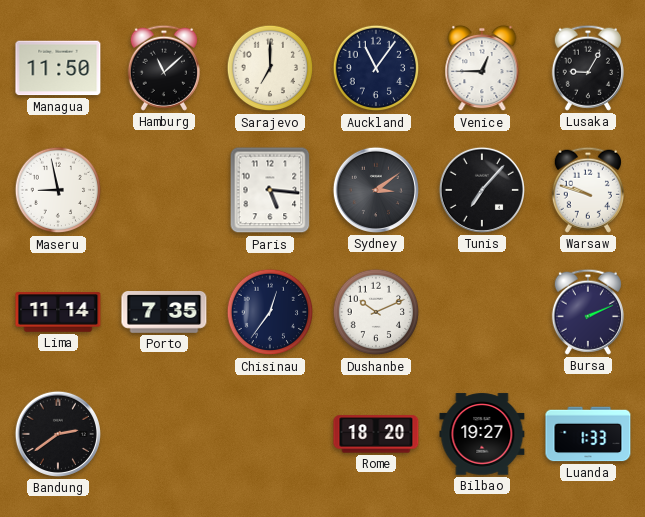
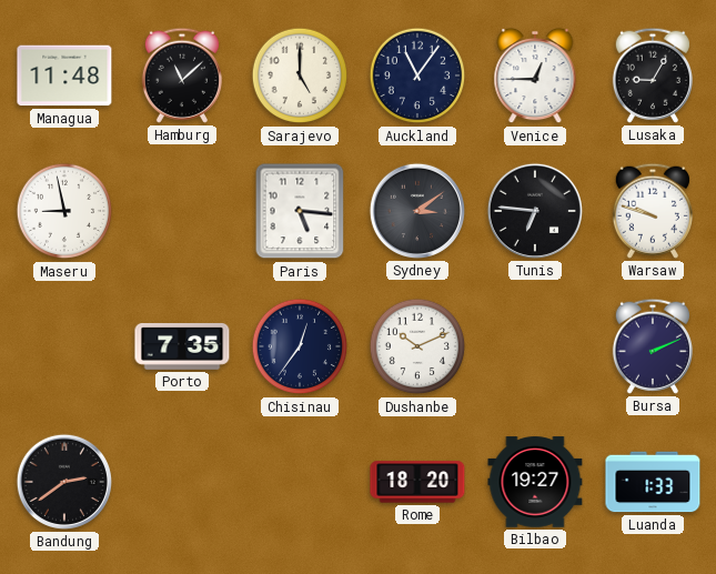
Managua: 11:50 -> 11:48
Sarajevo: 7:00 -> 5:00
Tunis: 7:07 -> 6:46
Lima: 11:14 -> none
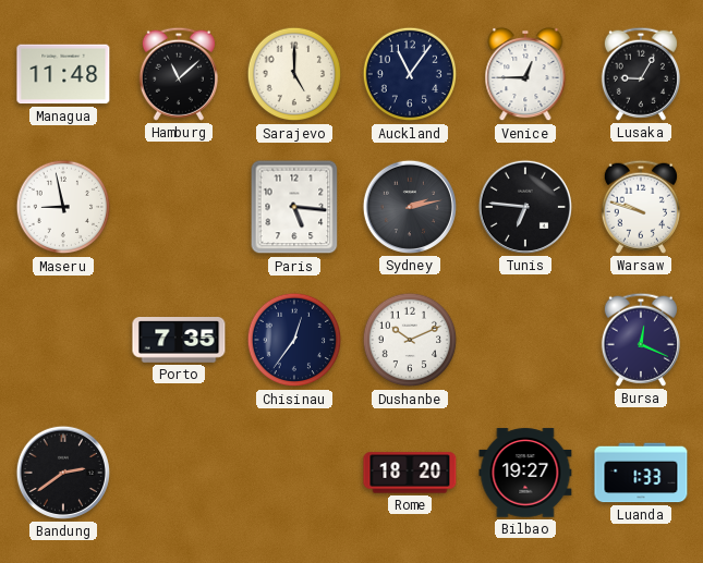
Sydney: 3:09 -> 2:13
Bursa: 2:11 -> 12:19
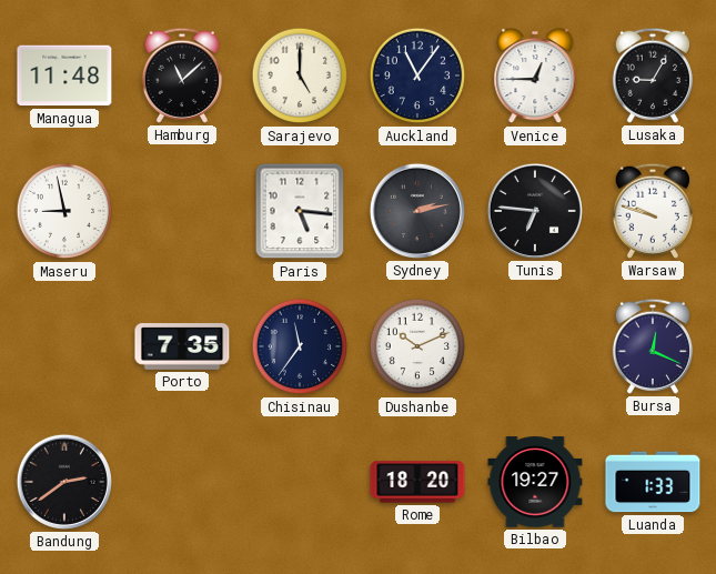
Chisinau: 12:36 -> 11:36
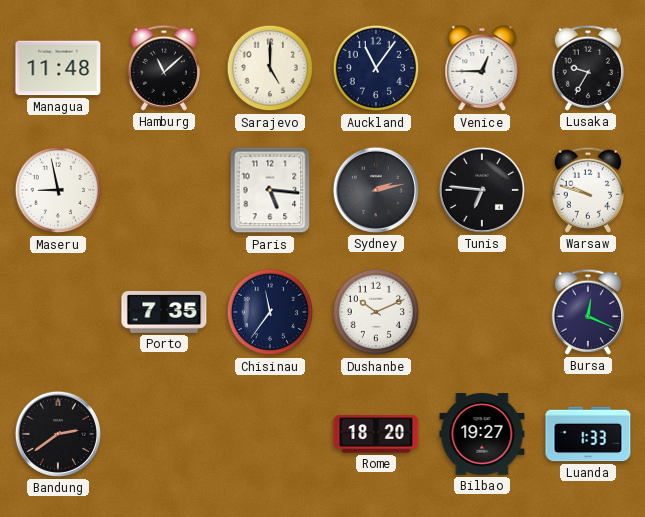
Lusaka: 9:05 -> 9:35
